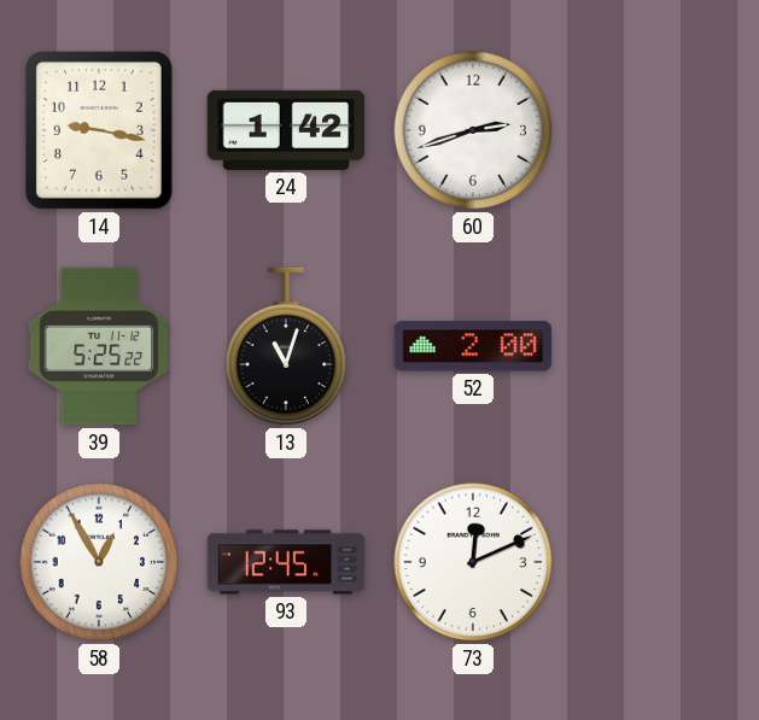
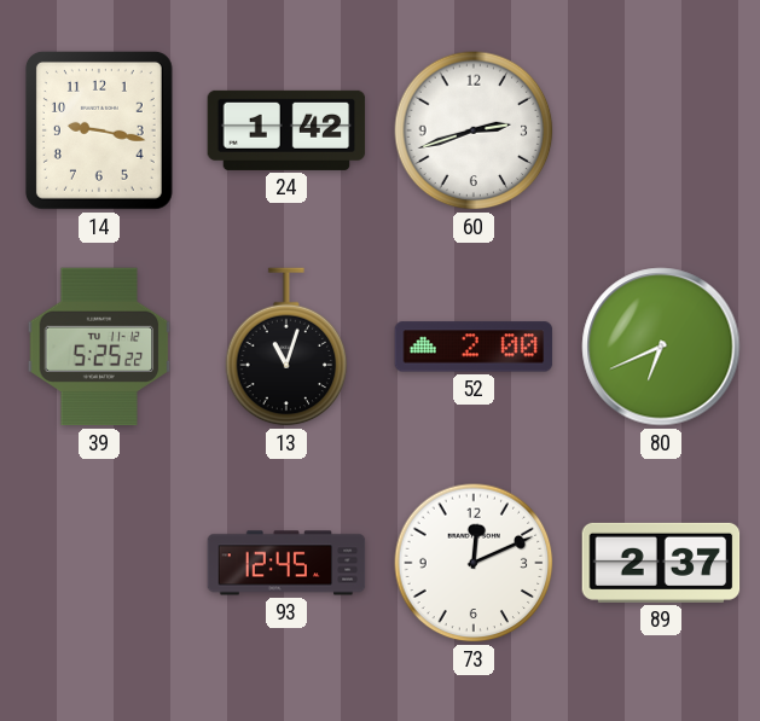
80: none -> 6:41
58: 12:55 -> none
89: none -> 2:37
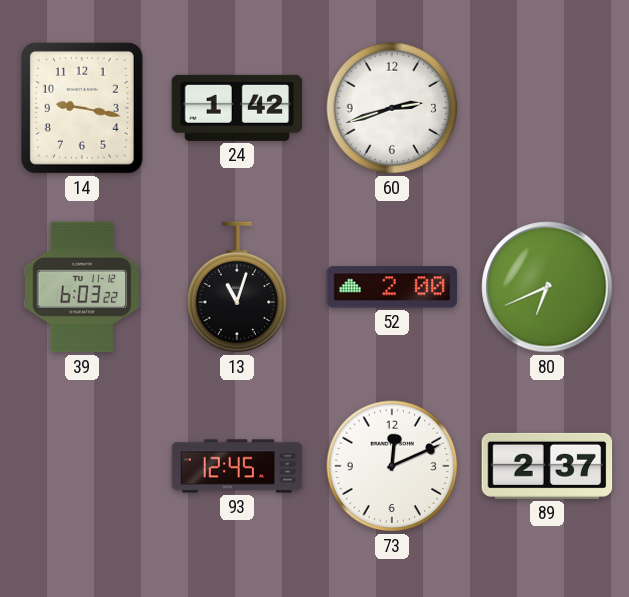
39: 5:25 -> 6:03
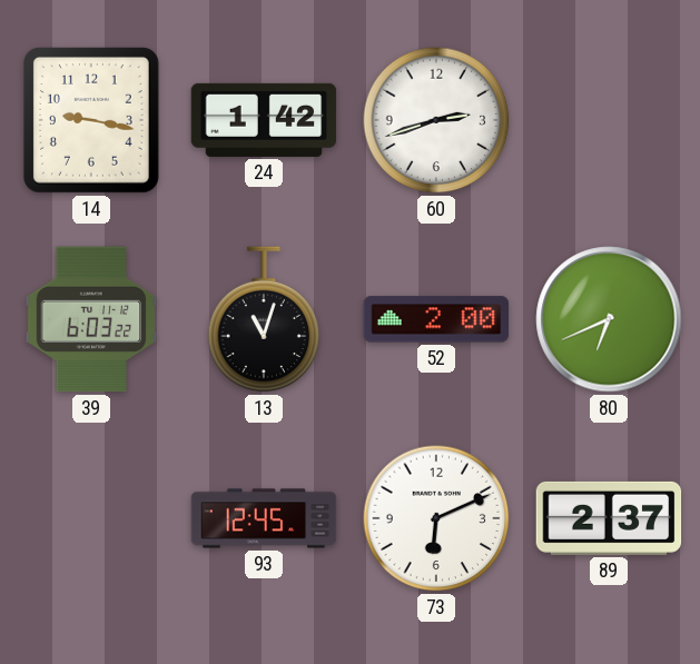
73: 12:11 -> 6:11
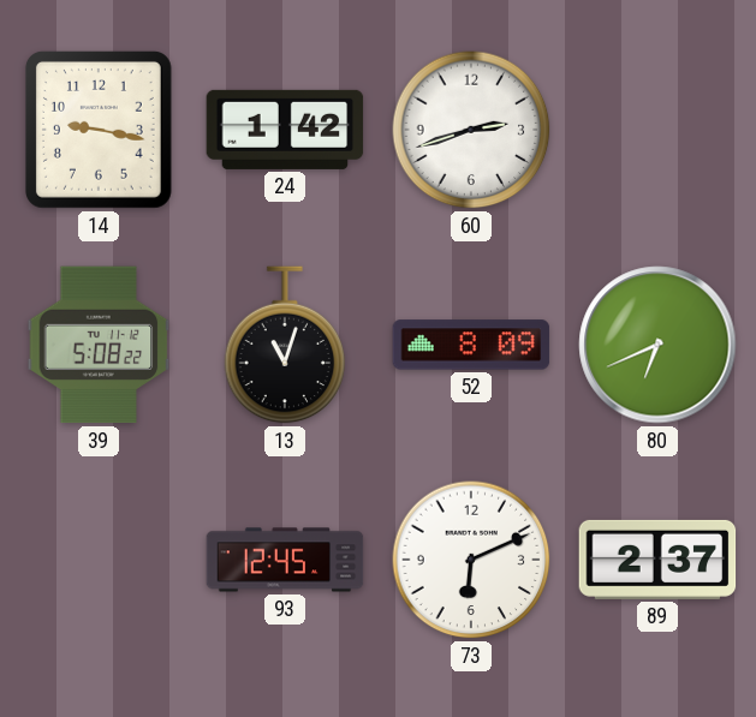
39: 6:03 -> 5:08
52: 2:00 -> 8:09
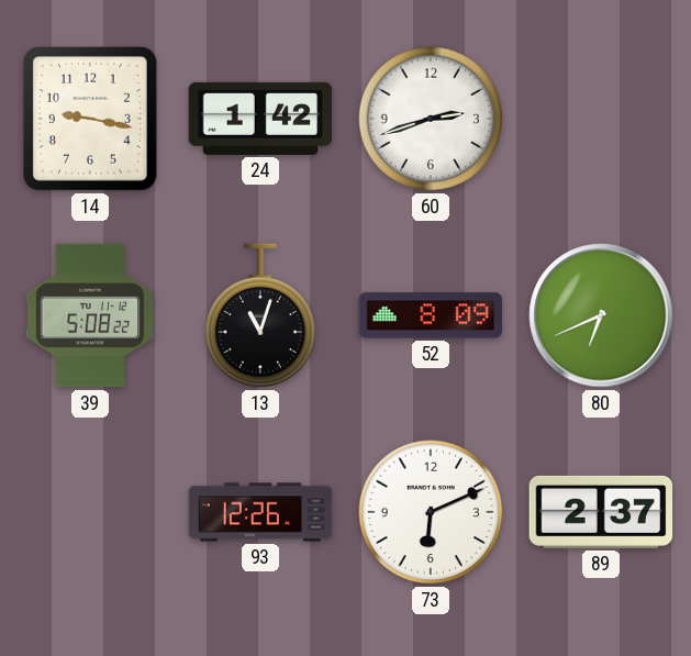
93: 12:45 -> 12:26
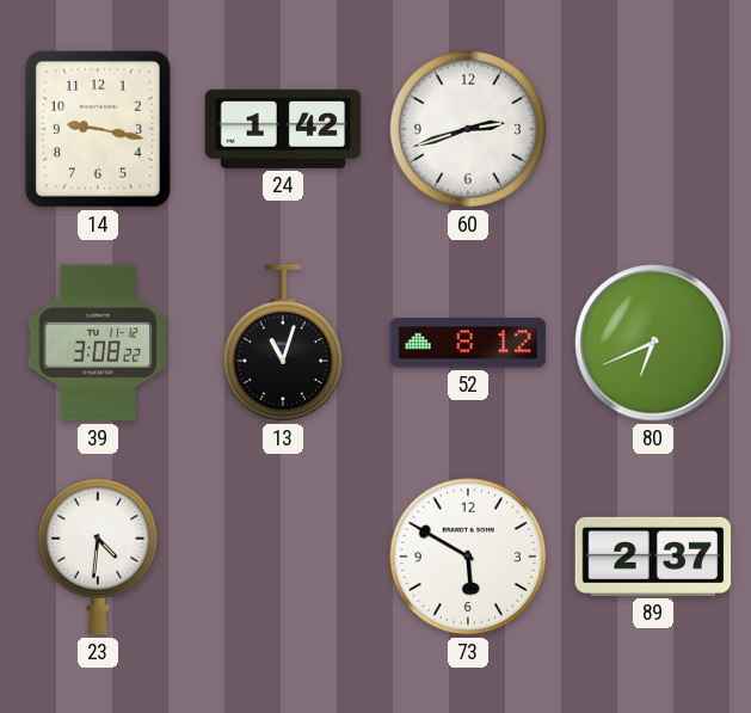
39: 5:08 -> 3:08
52: 8:09 -> 8:12
23: none -> 4:31
93: 12:26 -> none
73: 6:11 -> 5:50
